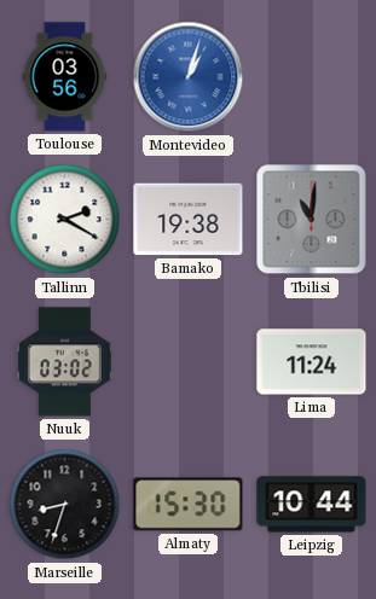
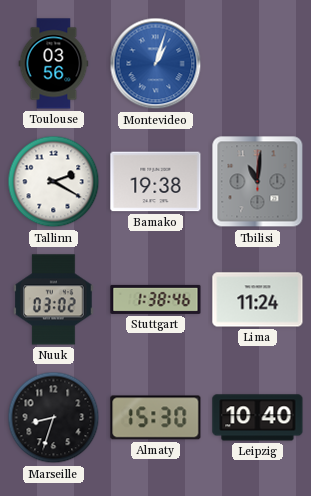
Stuttgart: none -> 1:38
Leipzig: 10:44 -> 10:40
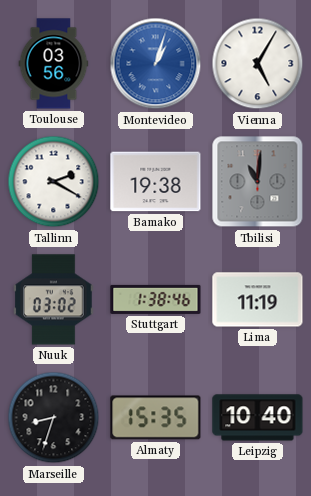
Vienna: none -> 5:05
Lima: 11:24 -> 11:19
Almaty: 15:30 -> 15:35
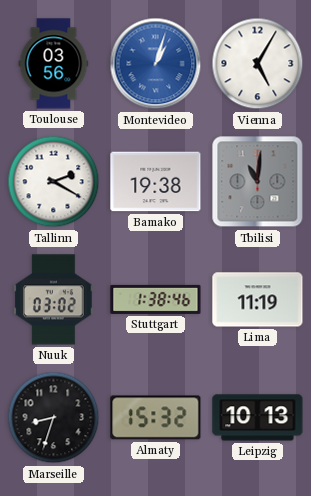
Almaty: 15:35 -> 15:32
Leipzig: 10:40 -> 10:13
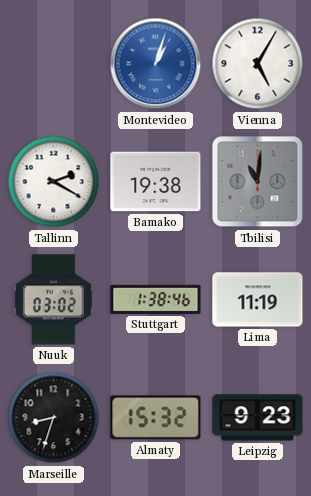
Toulouse: 03:56 -> none
Leipzig: 10:13 -> 9:23
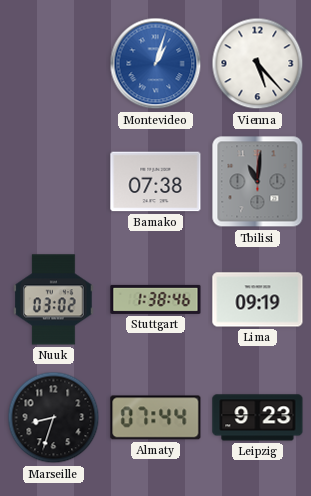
Vienna: 5:05 -> 5:23
Tallinn: 2:20 -> none
Bamako: 19:38 -> 07:38
Lima: 11:19 -> 09:19
Almaty: 15:32 -> 07:44
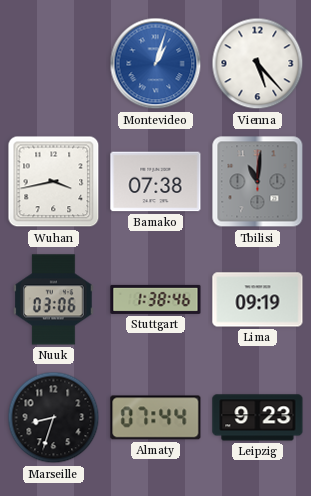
Wuhan: none -> 3:43
Nuuk: 03:02 -> 03:06
